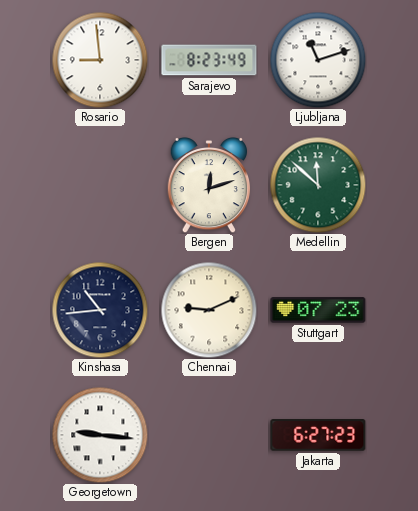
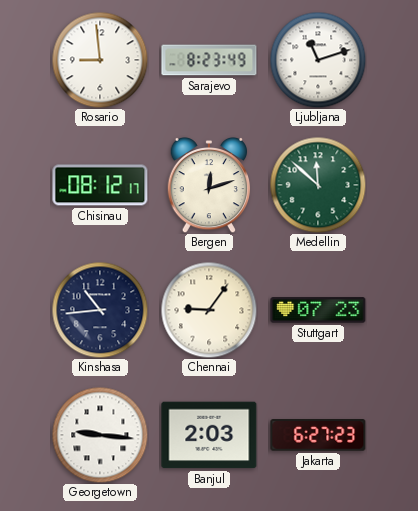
Chisinau: none -> 08:12
Chennai: 9:11 -> 9:06
Banjul: none -> 2:03
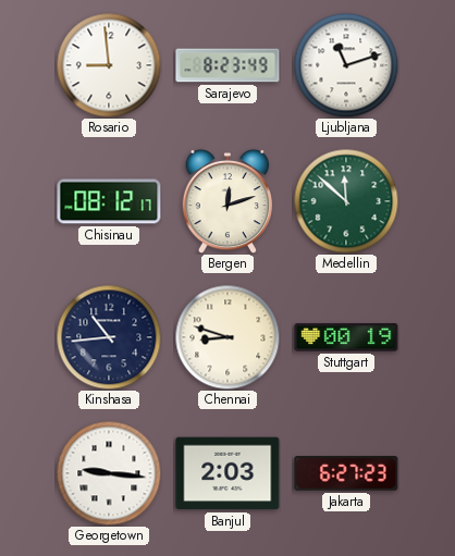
Chennai: 9:06 -> 8:48
Stuttgart: 07:23 -> 00:19
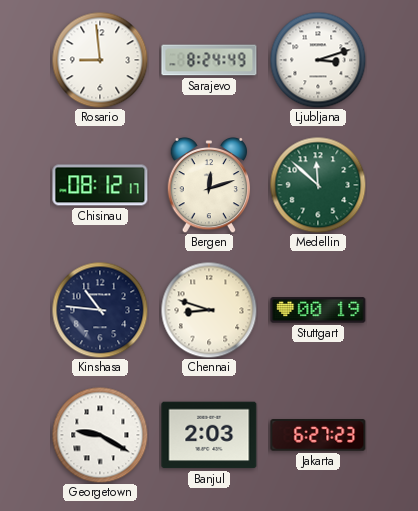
Sarajevo: 8:23 -> 8:24
Ljubljana: 11:12 -> 3:12
Kinshasa: 10:44 -> 10:46
Georgetown: 9:16 -> 9:20
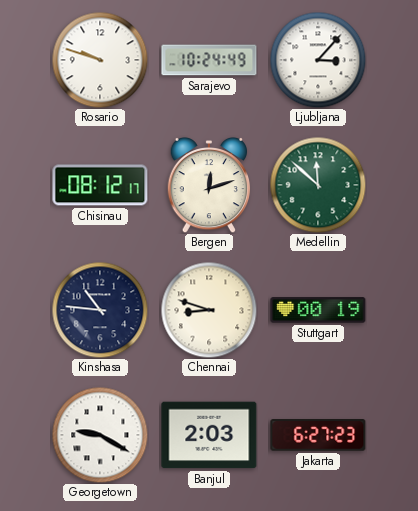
Rosario: 8:59 -> 9:48
Sarajevo: 8:24 -> 10:24
Ljubljana: 3:12 -> 3:07
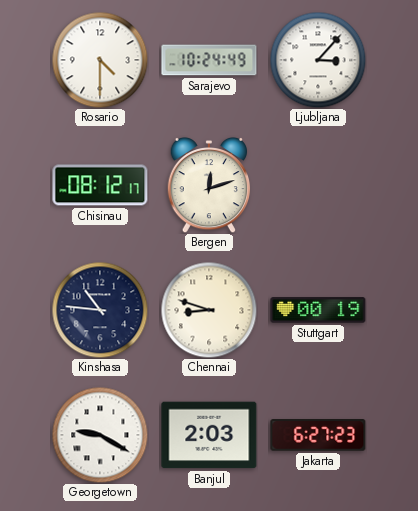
Rosario: 9:48 -> 4:30
Medellin: 11:52 -> none
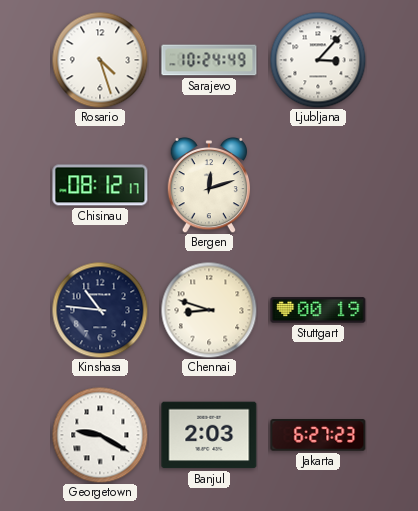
Rosario: 4:30 -> 4:27
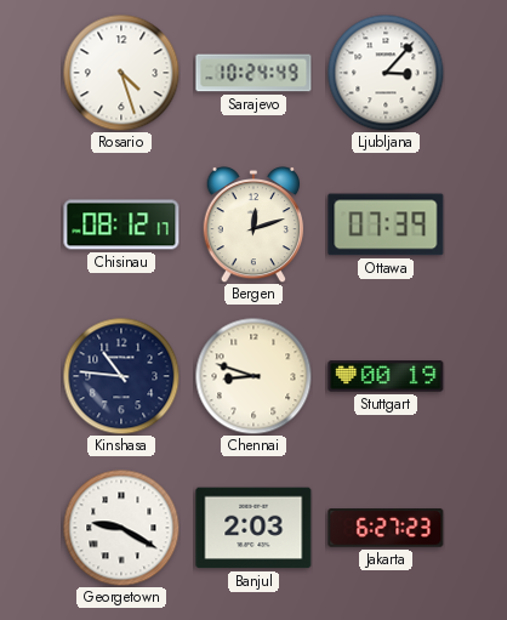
Ottawa: none -> 07:39
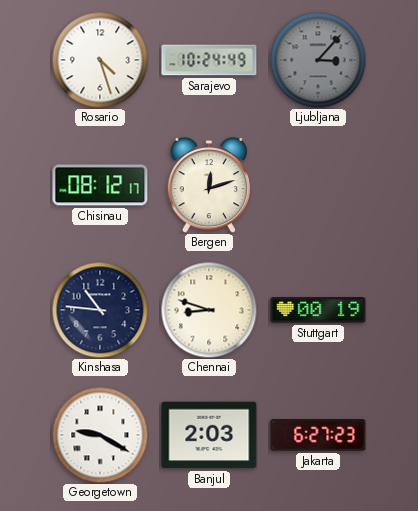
Ljubljana dial: white -> grey
Ottawa: 07:39 -> none
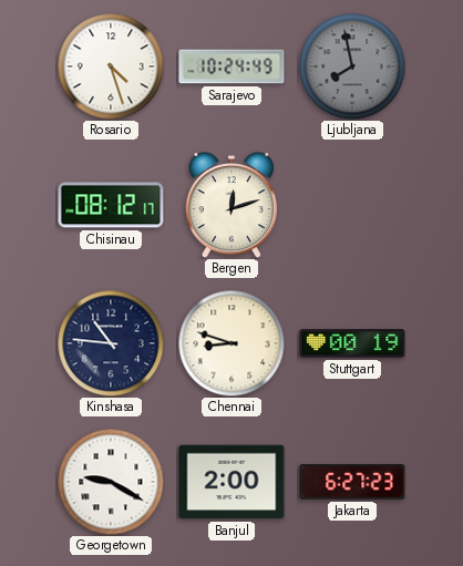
Ljubljana: 3:07 -> 7:58
Banjul: 2:03 -> 2:00
